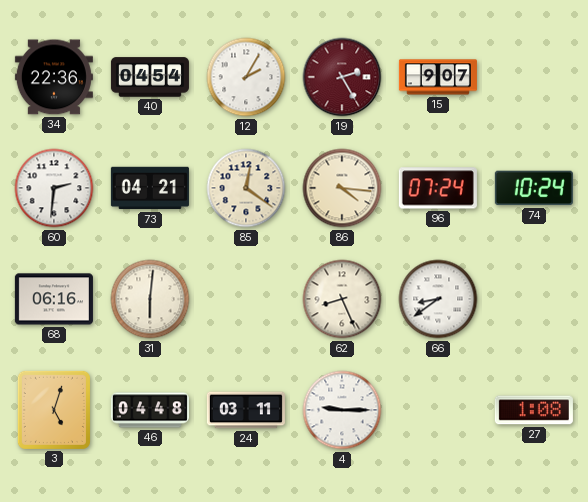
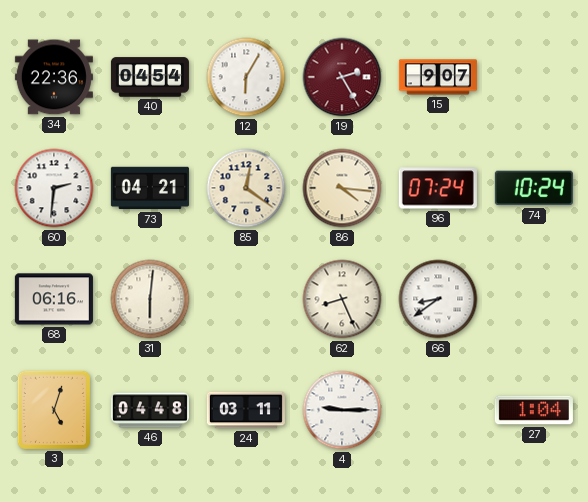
12: 2:05 -> 6:05
27: 1:08 -> 1:04
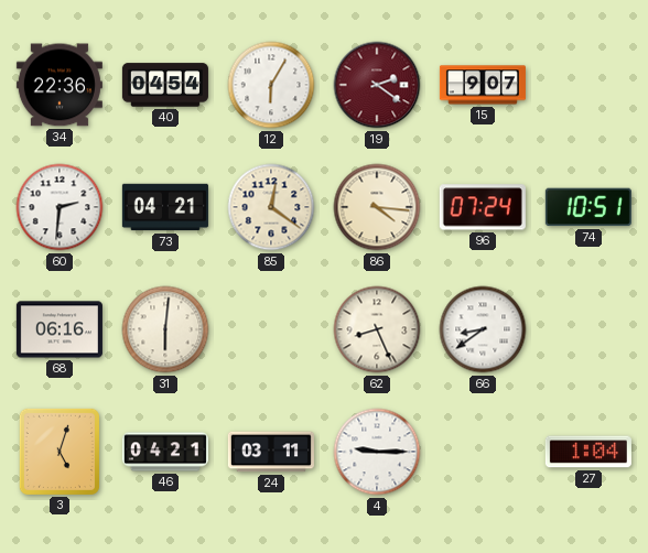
19: 2:25 -> 2:21
74: 10:24 -> 10:51
46: 04:48 -> 04:21
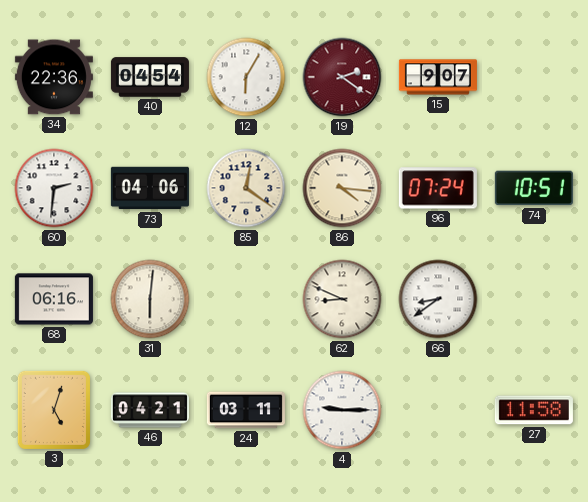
73: 04:21 -> 04:06
62: 8:26 -> 8:49
27: 1:04 -> 11:58
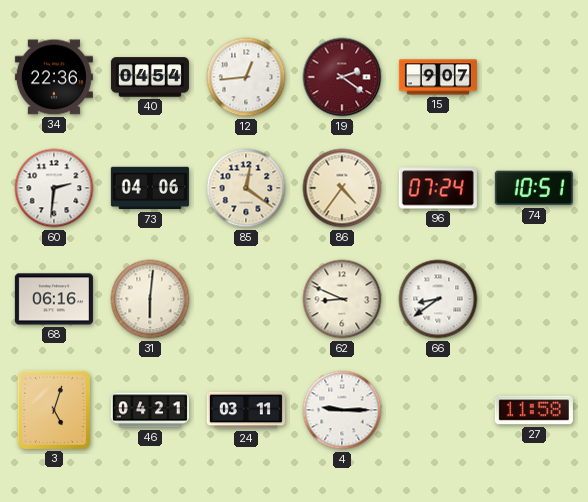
12: 6:05 -> 12:44
86: 4:16 -> 4:36
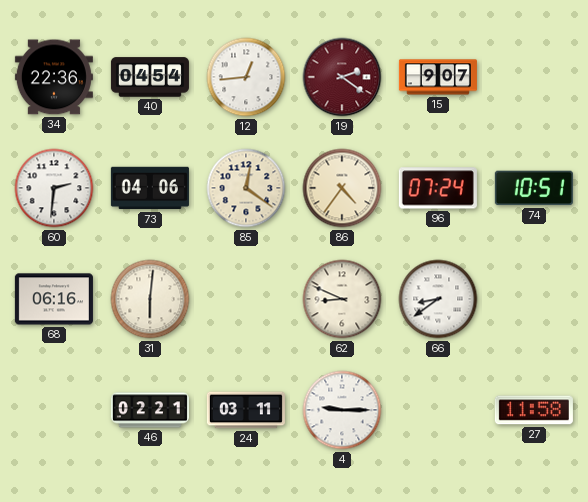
3: 5:03 -> none
46: 04:21 -> 02:21
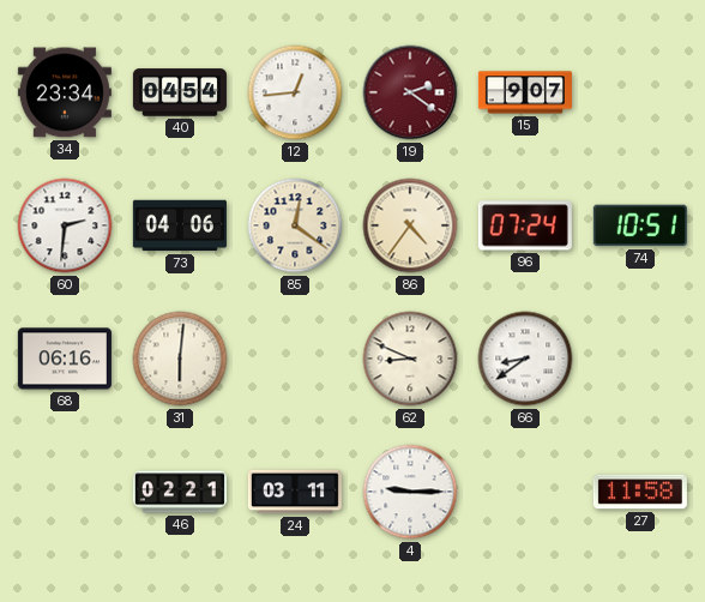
34: 22:36 -> 23:34
